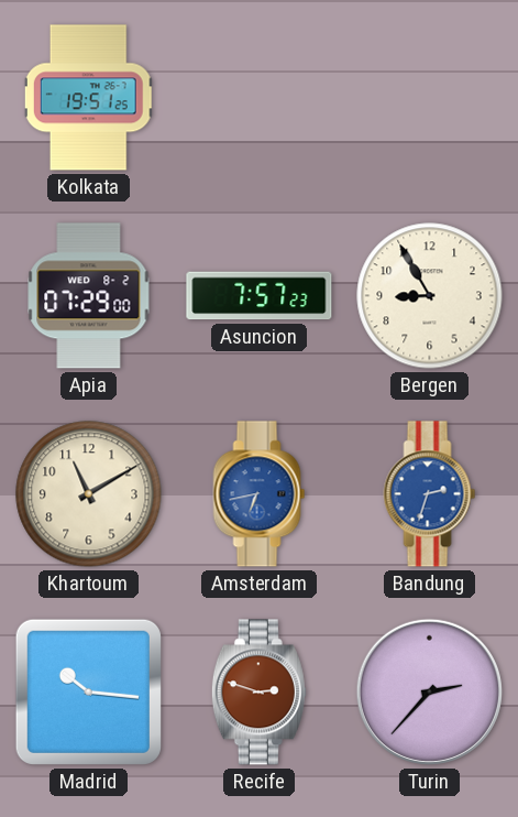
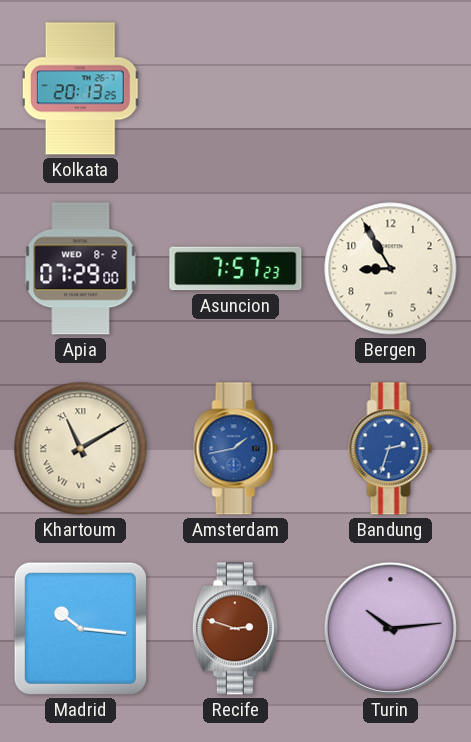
Kolkata: 19:51 -> 20:13
Khartoum numerals: Arabic -> Roman
Amsterdam: 6:43 -> 1:43
Turin: 2:37 -> 10:14
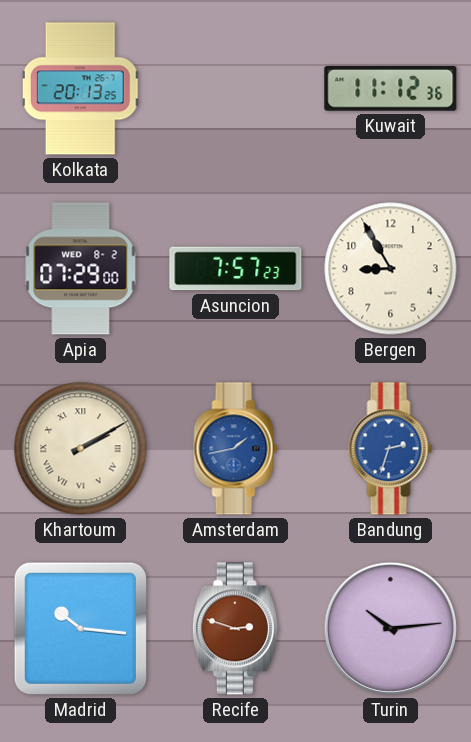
Kuwait: none -> 11:12
Khartoum: 11:10 -> 2:10
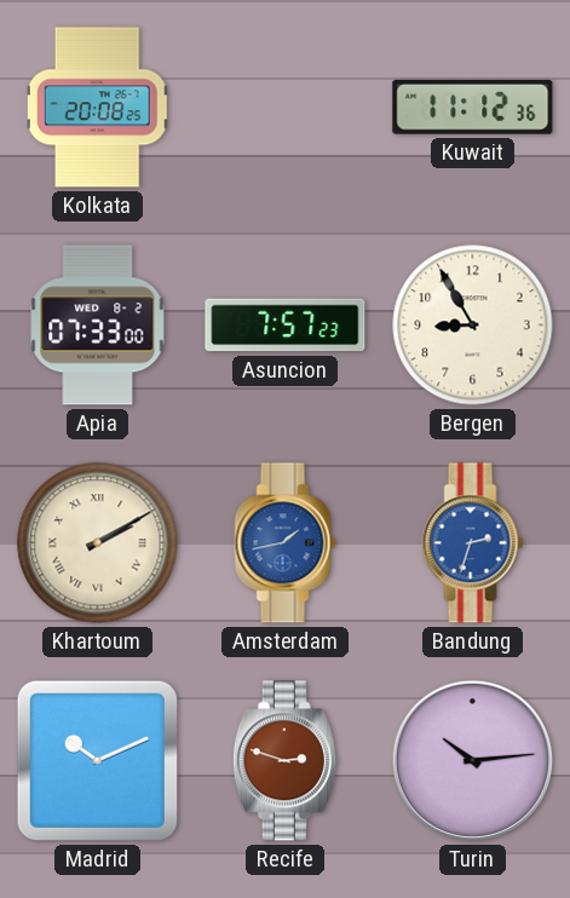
Kolkata: 20:13 -> 20:08
Apia: 07:29 -> 07:33
Madrid: 10:16 -> 10:11
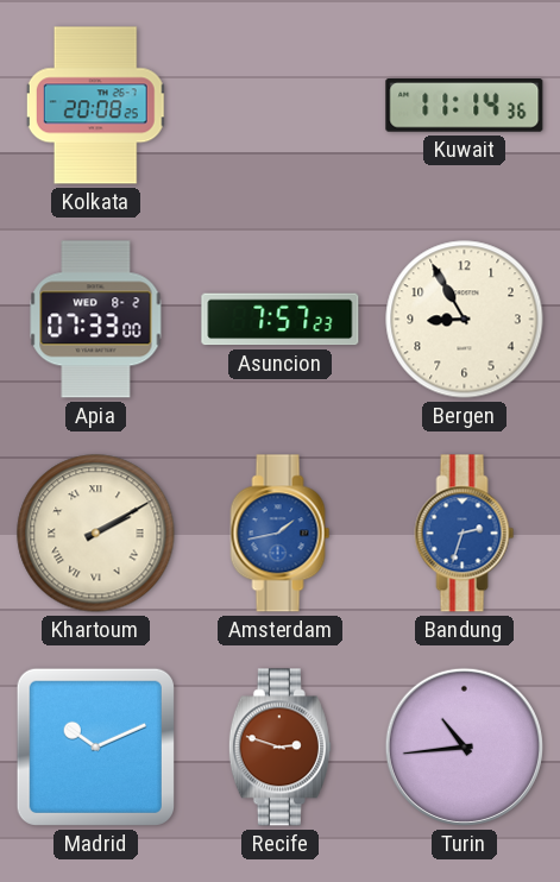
Kuwait: 11:12 -> 11:14
Turin: 10:14 -> 10:44
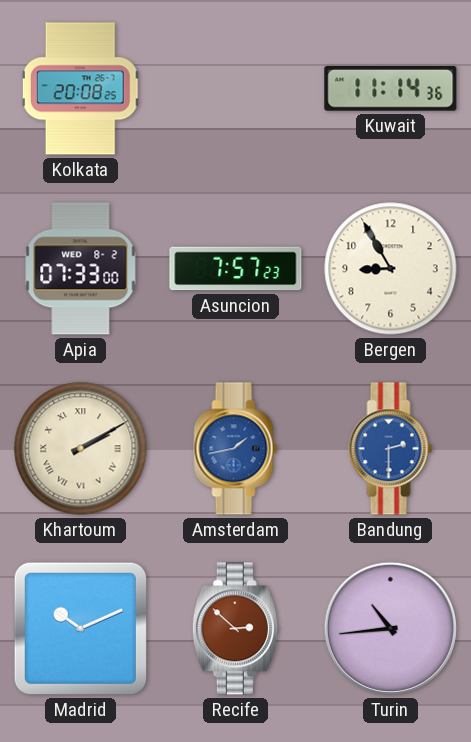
Bandung: 2:33 -> 2:30
Recife: 2:48 -> 2:52
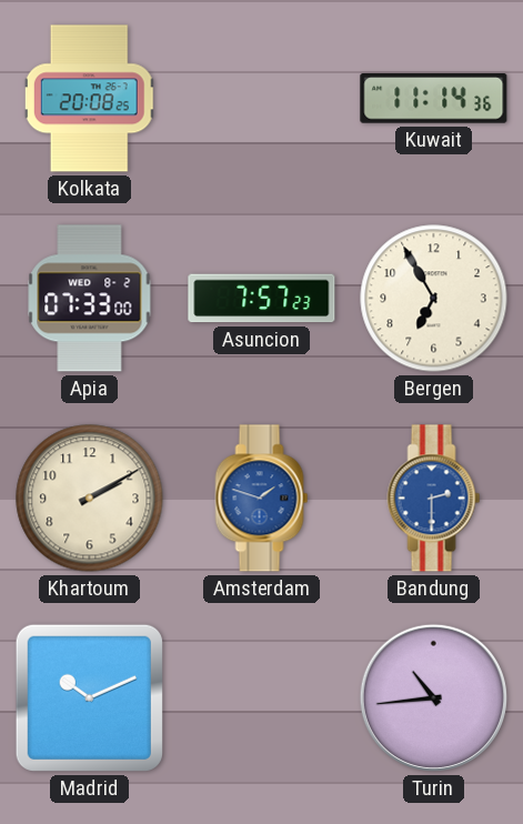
Bergen: 8:55 -> 6:55
Khartoum numerals: Roman -> Arabic
Amsterdam: 1:43 -> 1:48
Recife: 2:52 -> none
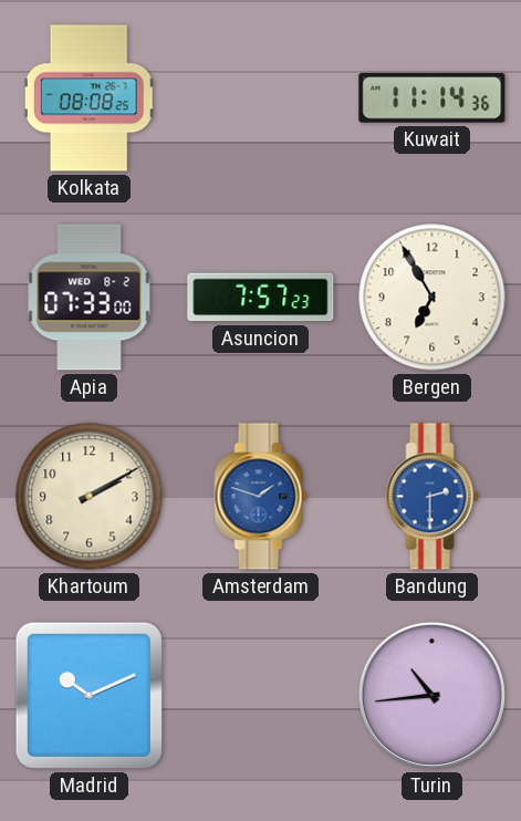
Kolkata: 20:08 -> 08:08
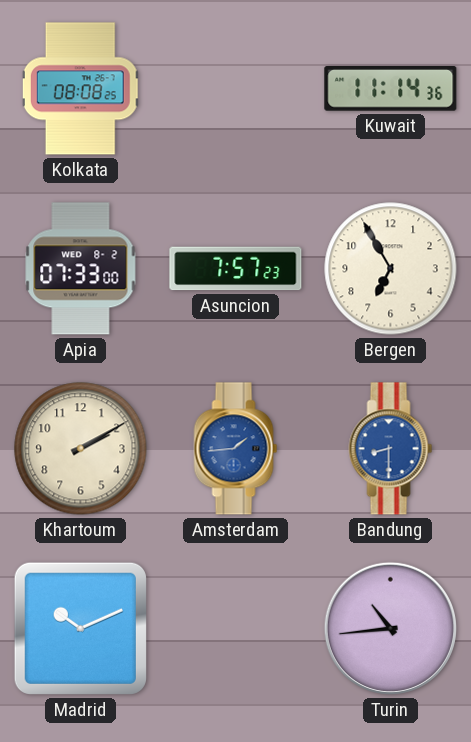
Amsterdam: 1:48 -> 1:44
Bandung: 2:30 -> 8:30
